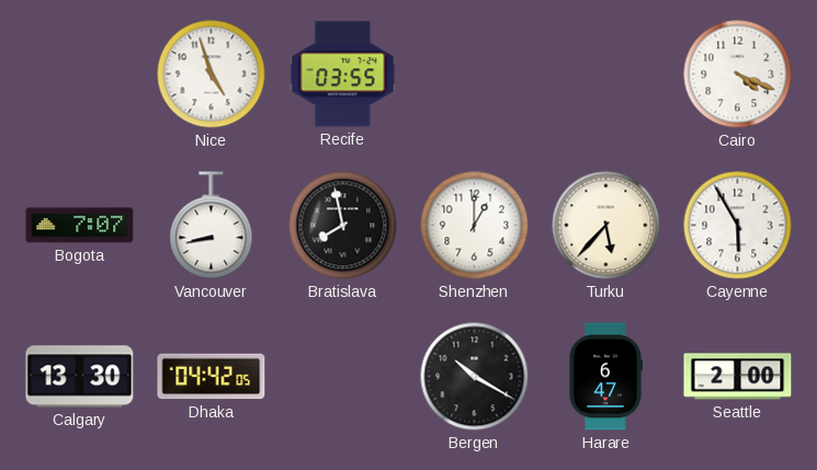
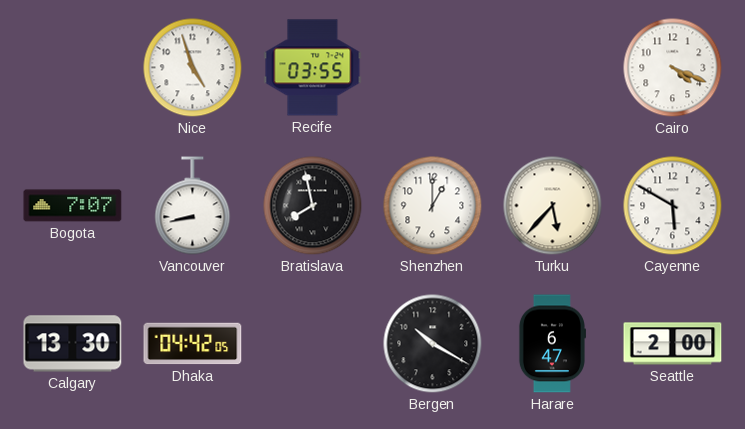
Cayenne: 5:55 -> 5:50
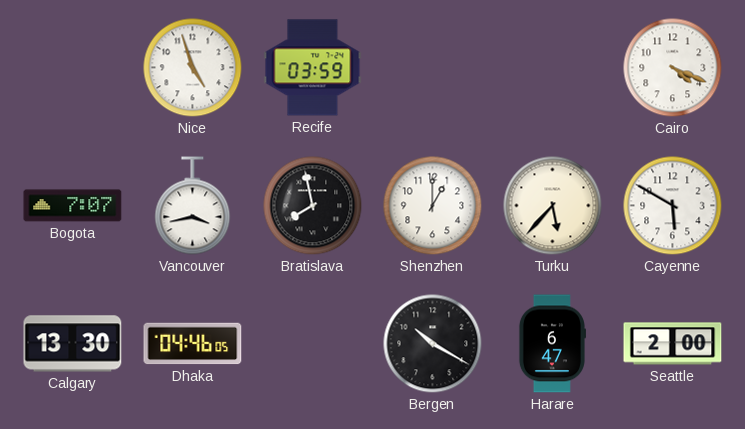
Recife: 03:55 -> 03:59
Vancouver: 8:43 -> 3:43
Dhaka: 04:42 -> 04:46
